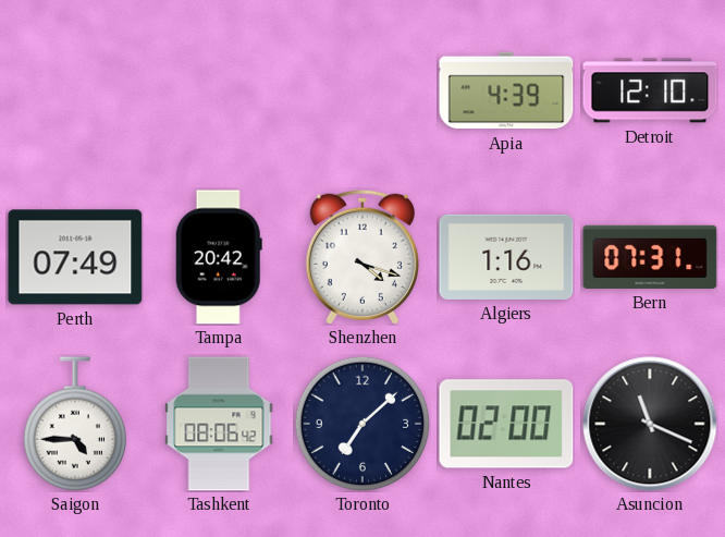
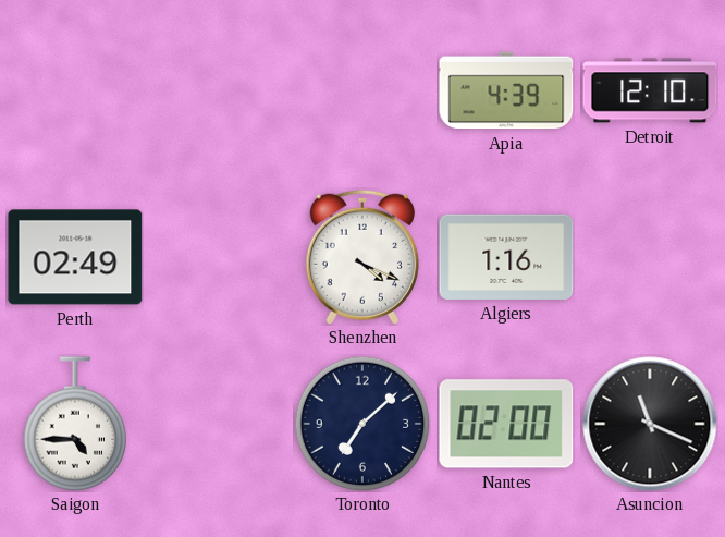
Perth: 07:49 -> 02:49
Tampa: 20:42 -> none
Shenzhen: 4:18 -> 4:19
Bern: 07:31 -> none
Tashkent: 08:06 -> none
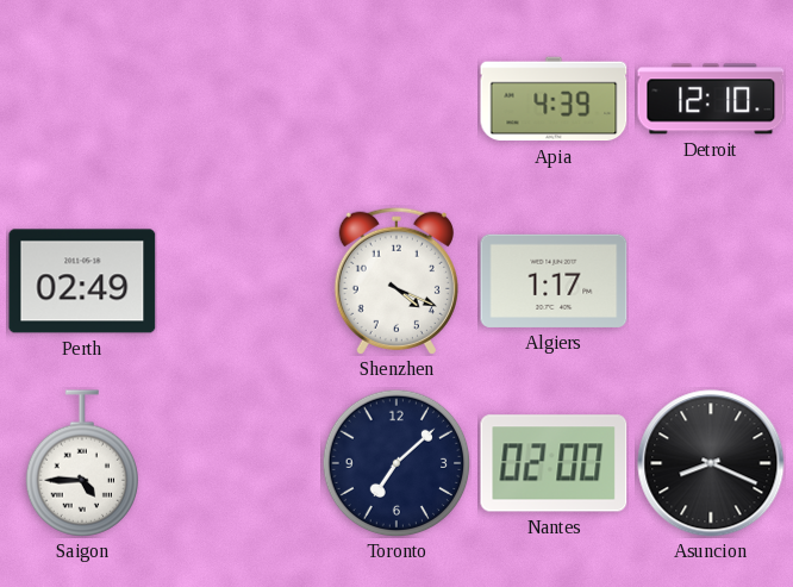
Algiers: 1:16 -> 1:17
Asuncion: 11:19 -> 8:19
